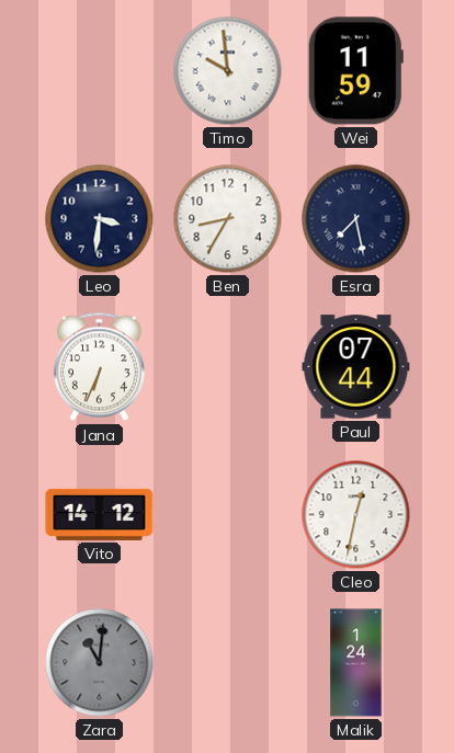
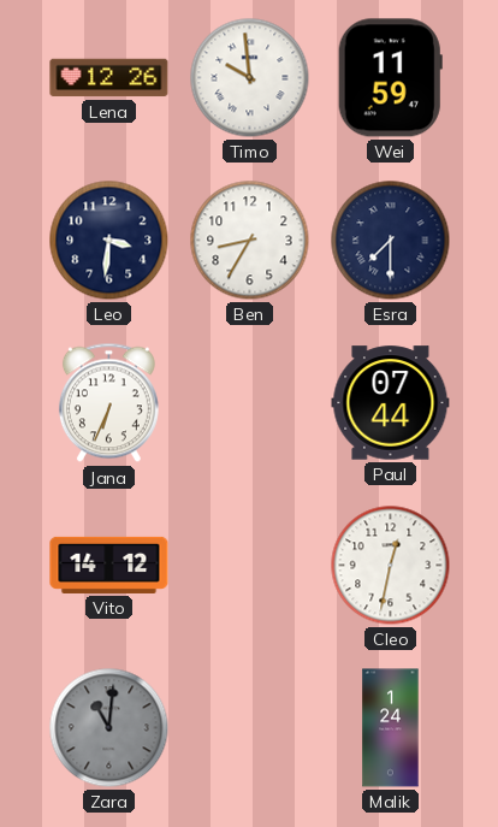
Lena: none -> 12:26
Esra: 7:28 -> 7:30
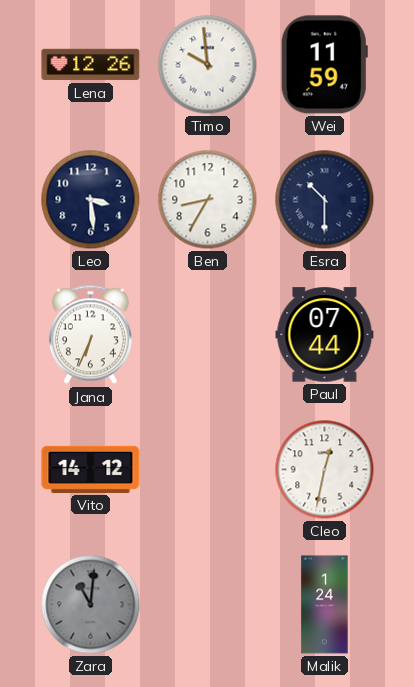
Leo: 3:31 -> 3:29
Esra: 7:30 -> 10:30
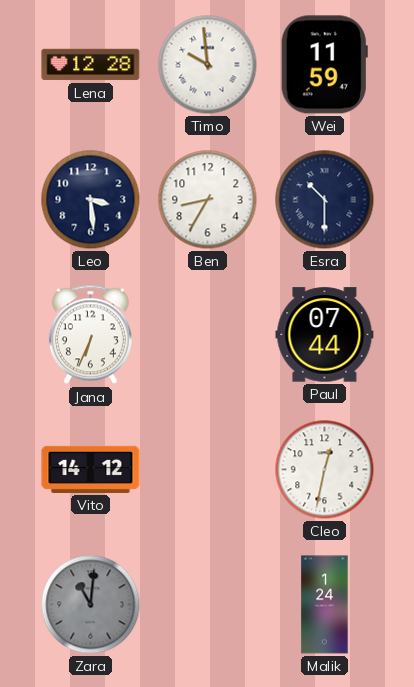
Lena: 12:26 -> 12:28
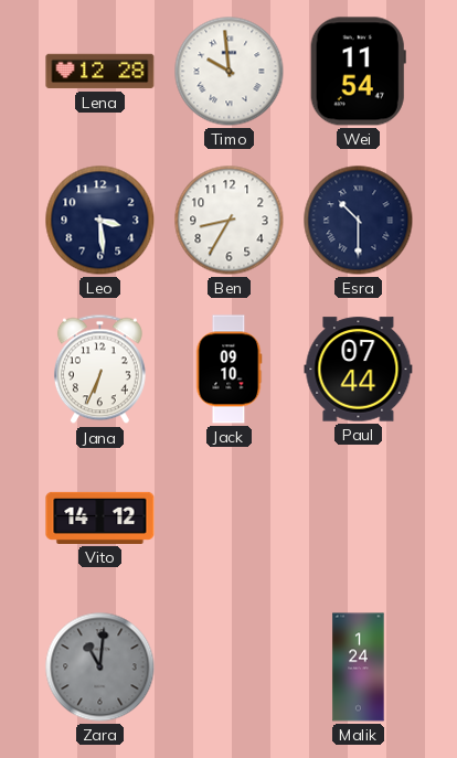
Wei: 11:59 -> 11:54
Jack: none -> 09:10
Cleo: 12:32 -> none
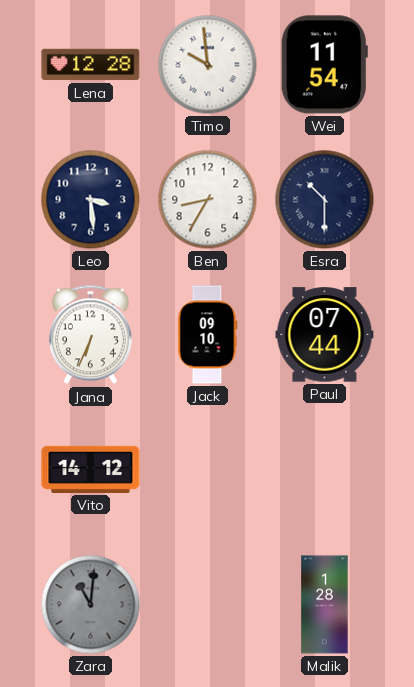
Malik: 1:24 -> 1:28
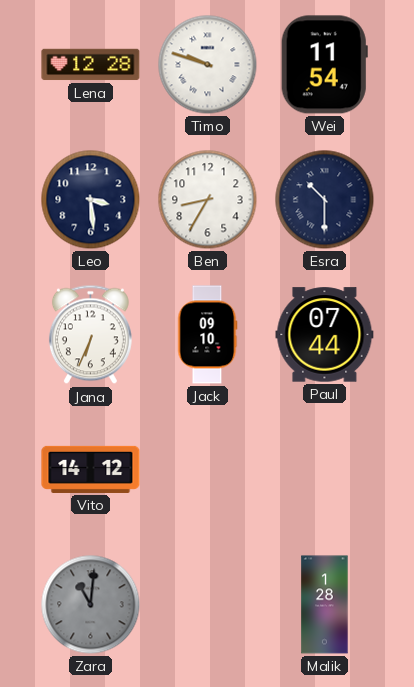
Timo: 9:59 -> 9:48
